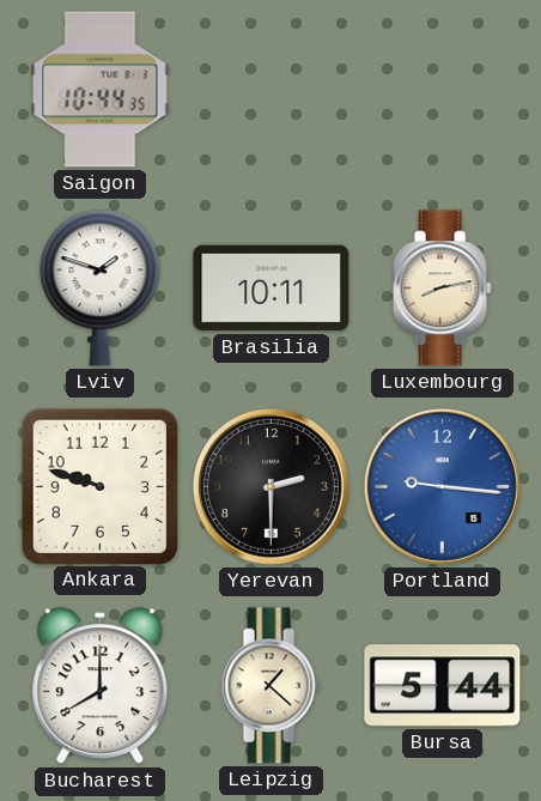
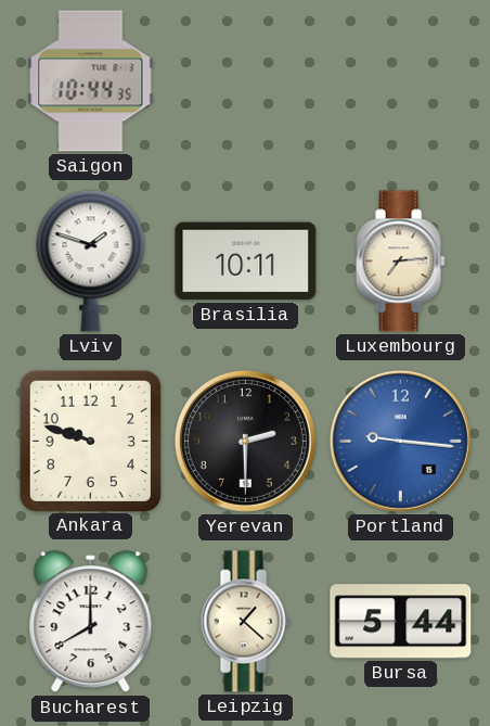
Luxembourg: 8:13 -> 7:14
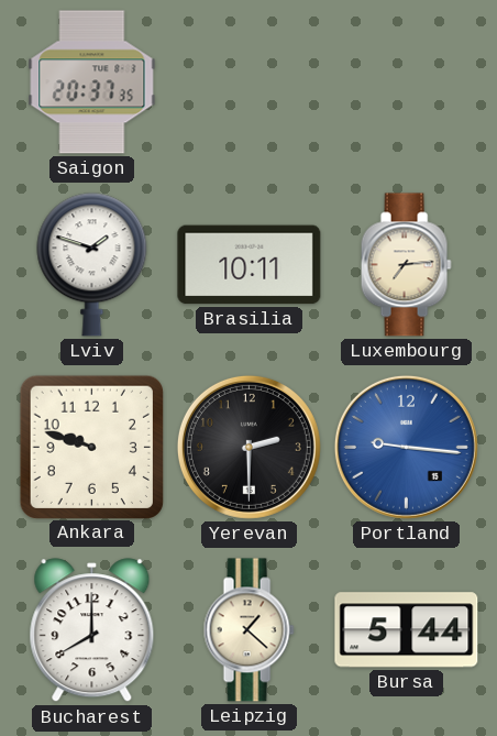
Saigon: 10:44 -> 20:37
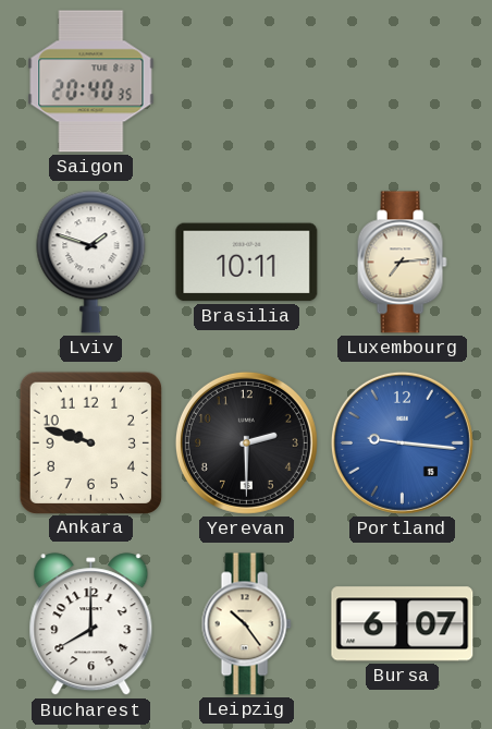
Saigon: 20:37 -> 20:40
Leipzig: 1:22 -> 10:24
Bursa: 5:44 -> 6:07
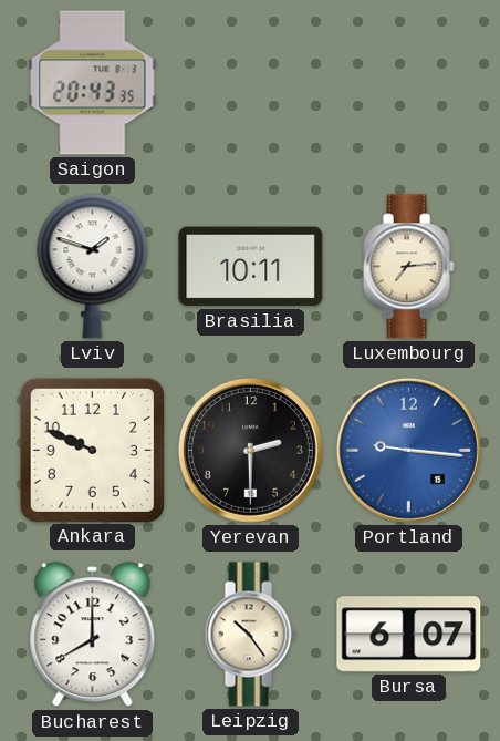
Saigon: 20:40 -> 20:43
Ankara: 9:48 -> 9:49
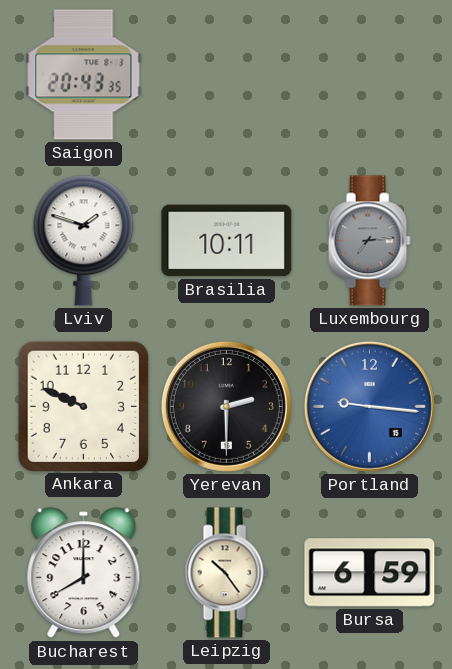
Luxembourg dial: cream -> grey
Bursa: 6:07 -> 6:59
